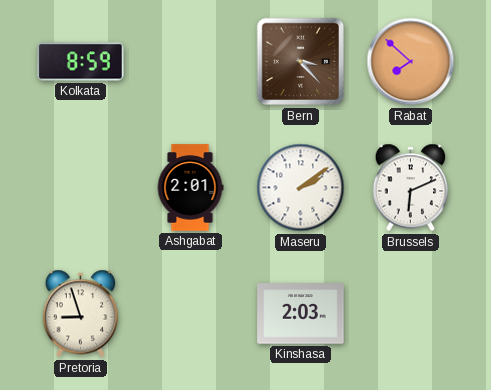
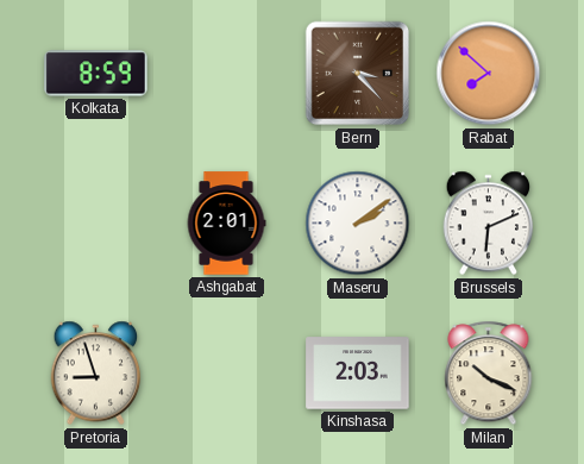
Milan: none -> 10:19
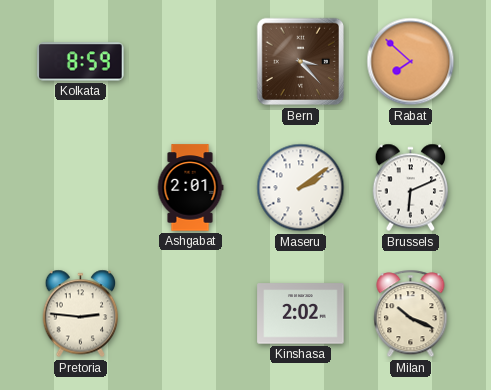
Pretoria: 8:57 -> 2:46
Kinshasa: 2:03 -> 2:02
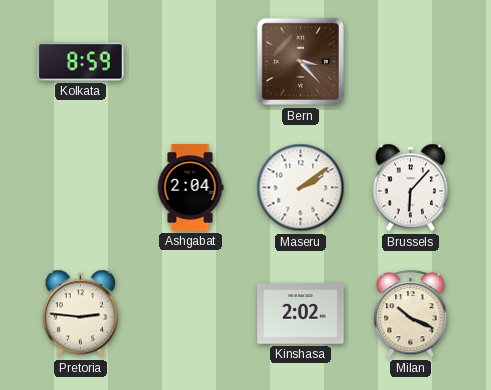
Rabat: 7:52 -> none
Ashgabat: 2:01 -> 2:04
Brussels: 6:11 -> 6:07
